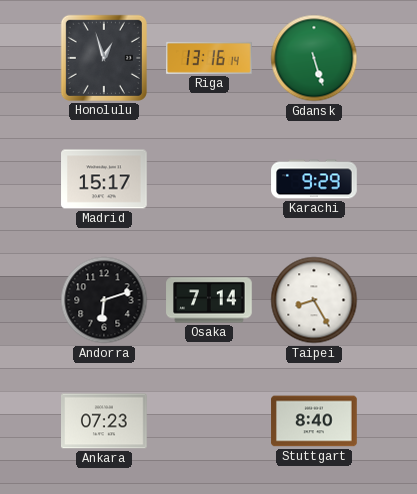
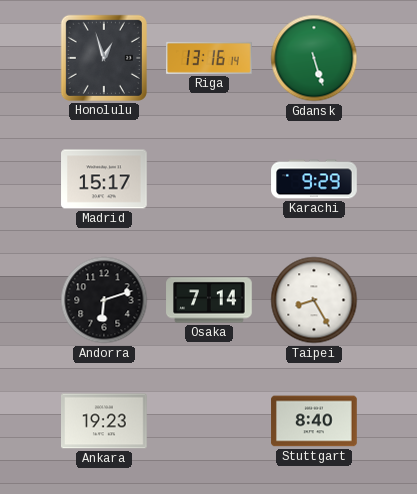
Ankara: 07:23 -> 19:23
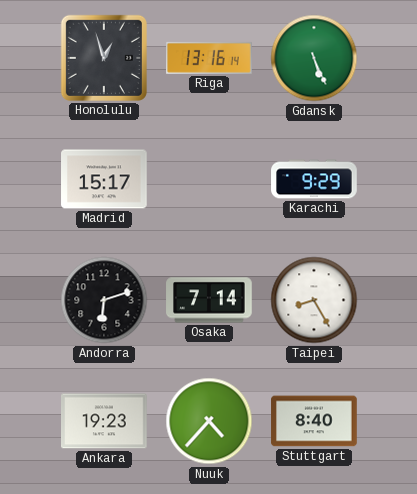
Gdansk: 5:27 -> 5:26
Nuuk: none -> 4:37
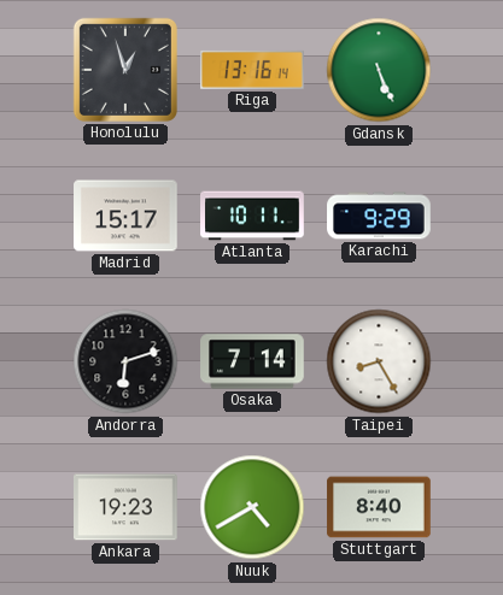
Atlanta: none -> 10:11
Nuuk: 4:37 -> 4:40
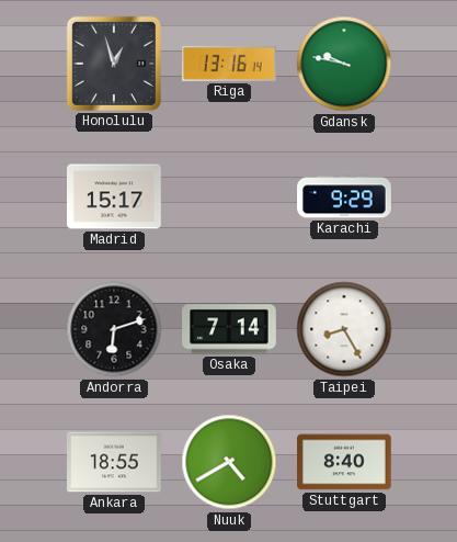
Gdansk: 5:26 -> 9:47
Atlanta: 10:11 -> none
Ankara: 19:23 -> 18:55
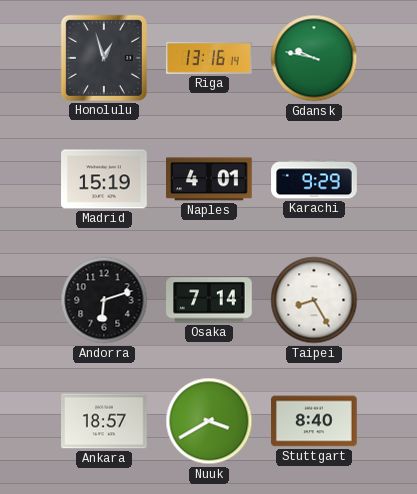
Madrid: 15:17 -> 15:19
Naples: none -> 4:01
Ankara: 18:55 -> 18:57
Nuuk: 4:40 -> 3:40
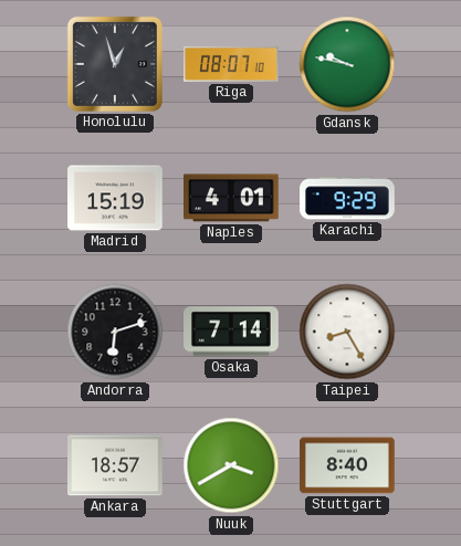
Riga: 13:16 -> 08:07
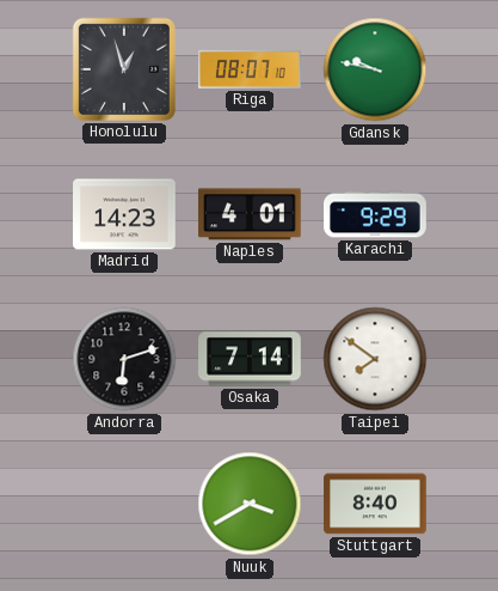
Madrid: 15:19 -> 14:23
Taipei: 8:25 -> 7:51
Ankara: 18:57 -> none
